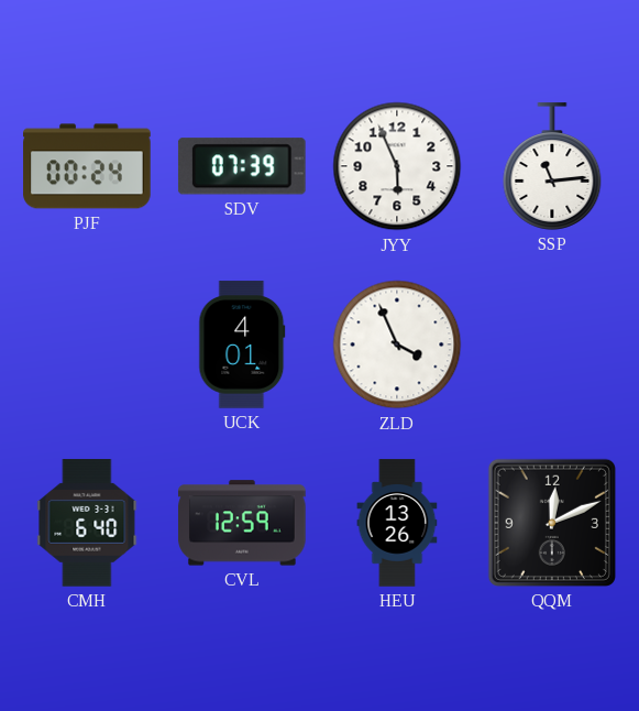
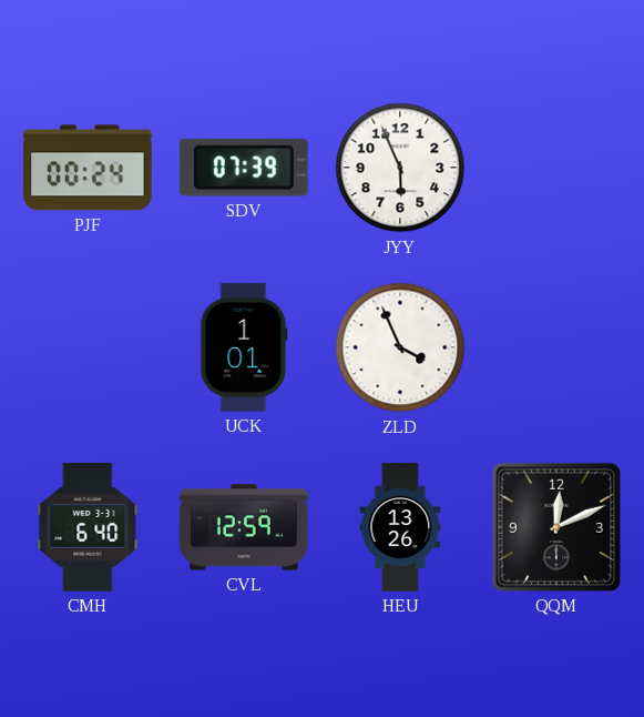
SSP: 11:14 -> none
UCK: 4:01 -> 1:01
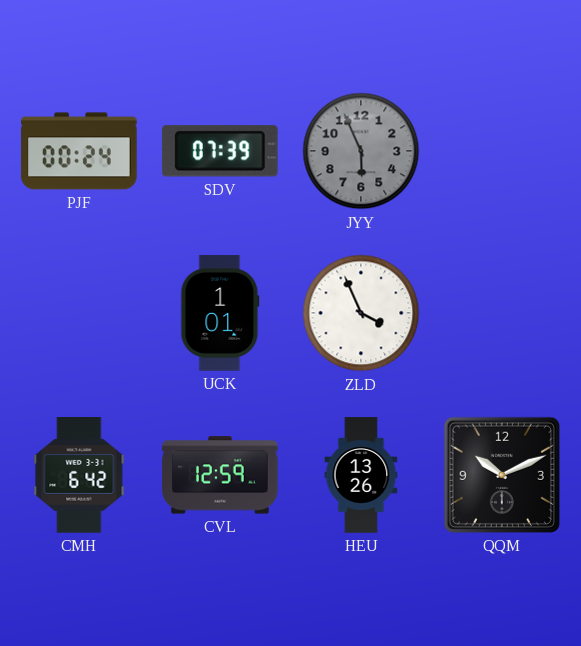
JYY dial: white -> grey
CMH: 6:40 -> 6:42
QQM: 12:11 -> 10:11
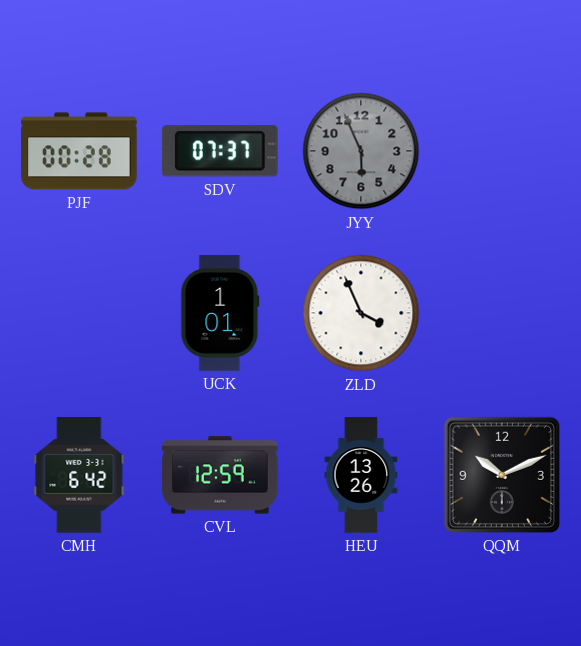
PJF: 00:24 -> 00:28
SDV: 07:39 -> 07:37
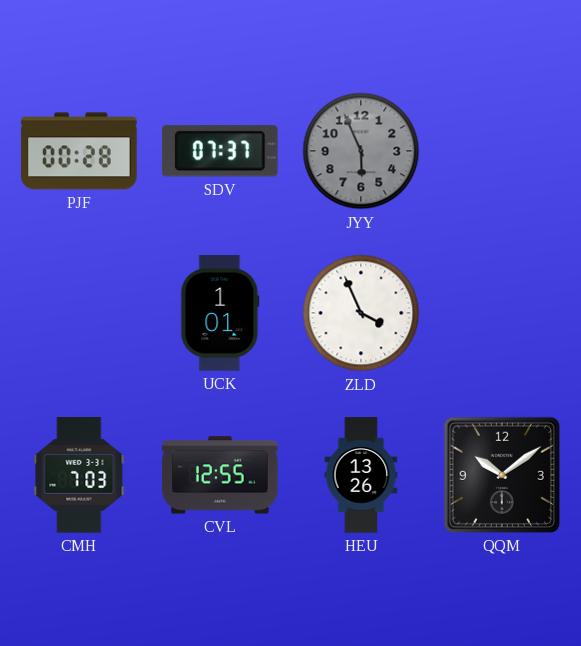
CMH: 6:42 -> 7:03
CVL: 12:59 -> 12:55
QQM: 10:11 -> 10:09
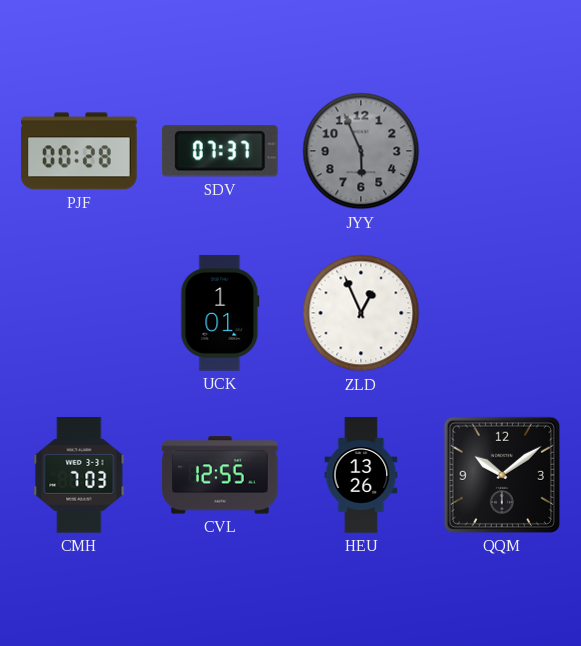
ZLD: 3:56 -> 12:56
